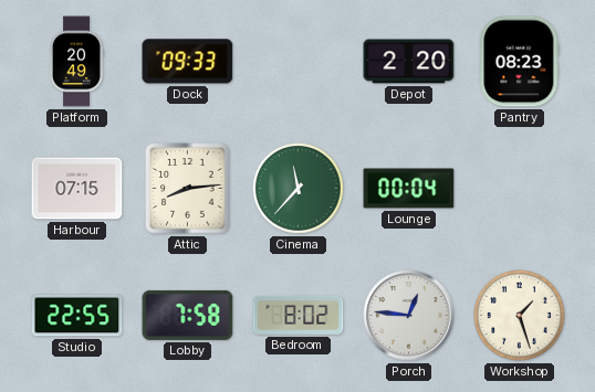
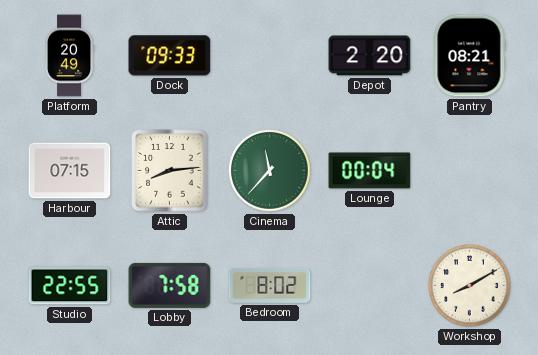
Pantry: 08:23 -> 08:21
Porch: 12:46 -> none
Workshop: 1:27 -> 8:10
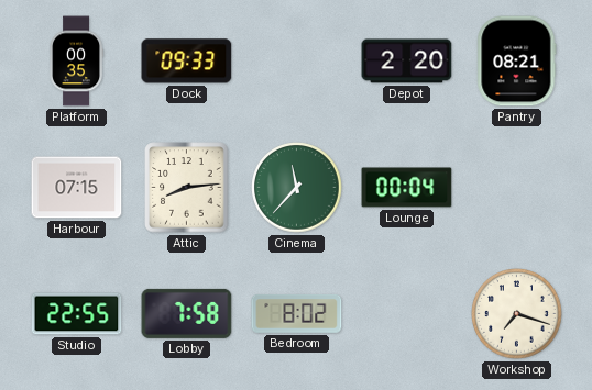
Platform: 20:49 -> 00:35
Workshop: 8:10 -> 7:18
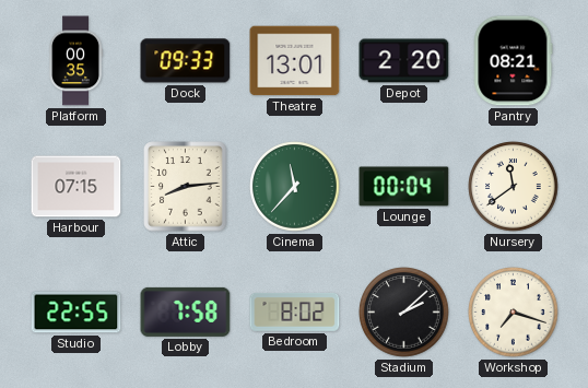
Theatre: none -> 13:01
Nursery: none -> 11:39
Stadium: none -> 2:08
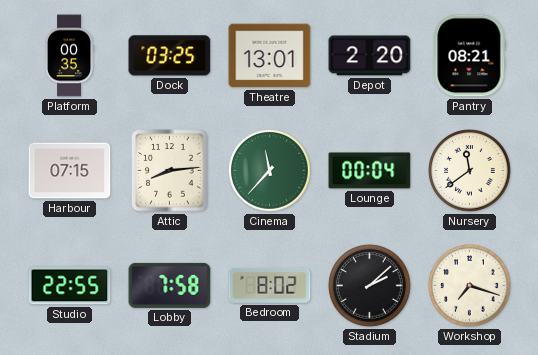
Dock: 09:33 -> 03:25
